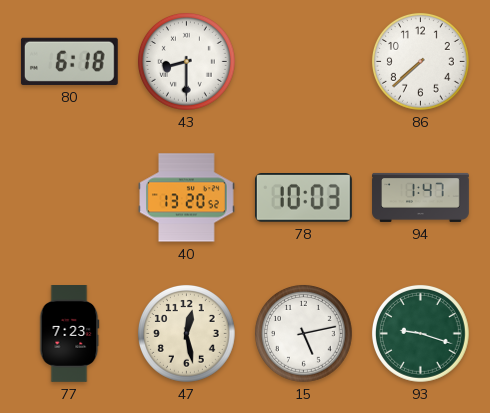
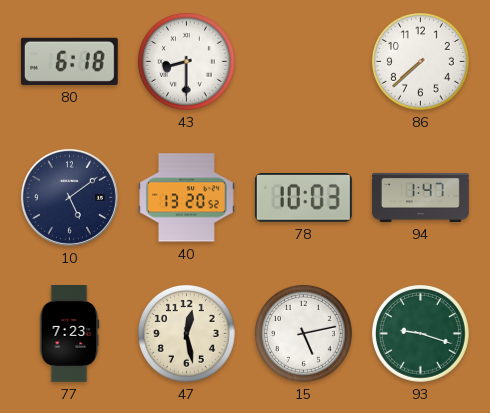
10: none -> 5:09
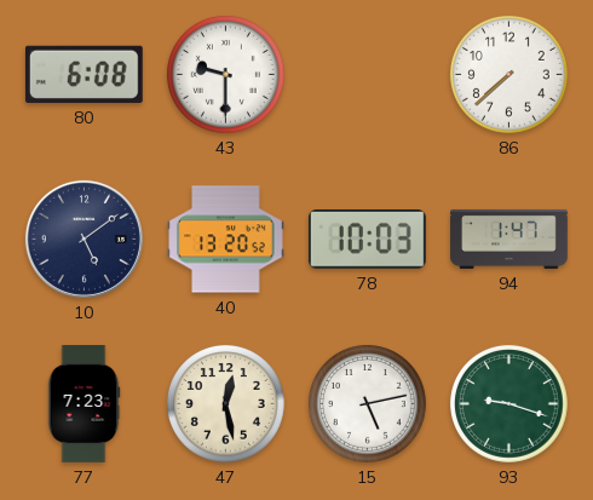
80: 6:18 -> 6:08
43: 8:30 -> 9:30
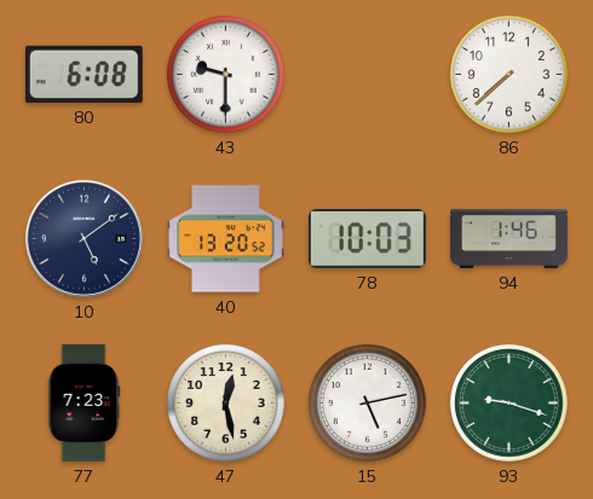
94: 1:47 -> 1:46
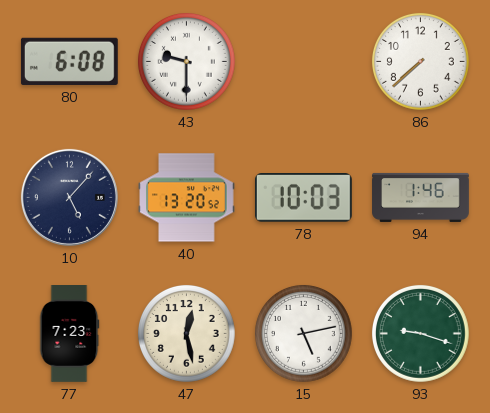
10: 5:09 -> 5:07
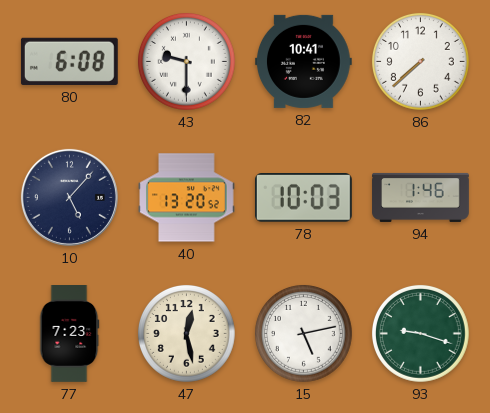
82: none -> 10:41
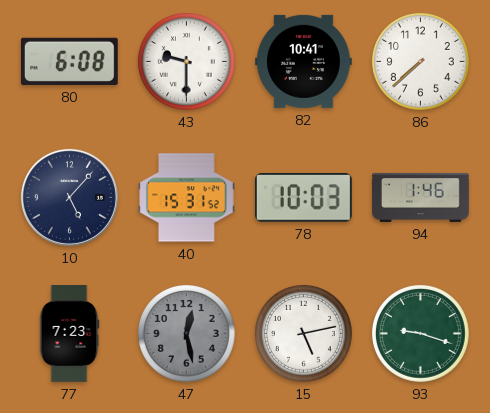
40: 13:20 -> 15:31
47 dial: cream -> grey
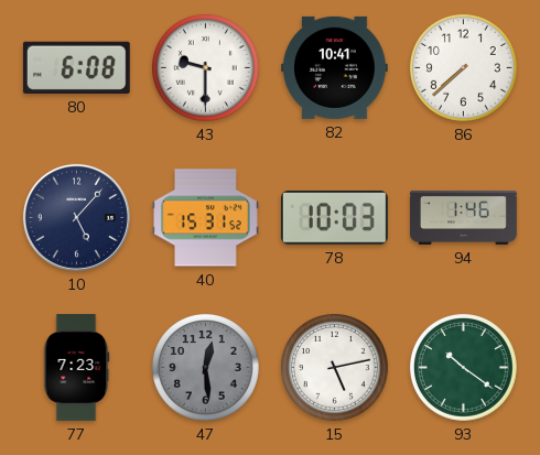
47: 12:28 -> 12:29
93: 9:18 -> 10:21
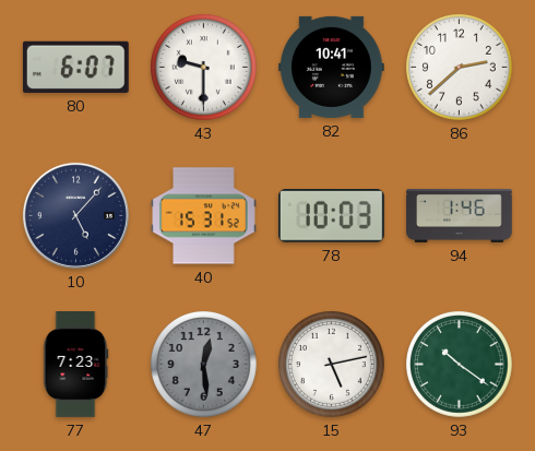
80: 6:08 -> 6:07
86: 7:38 -> 2:38
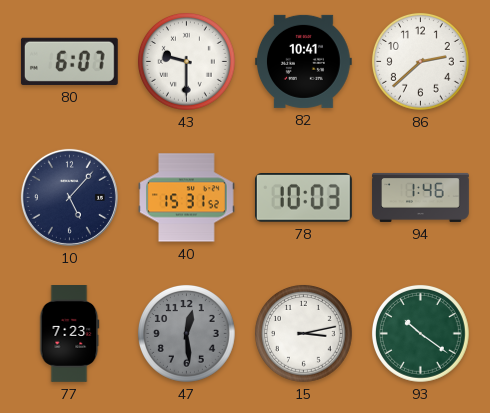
15: 5:13 -> 3:13
